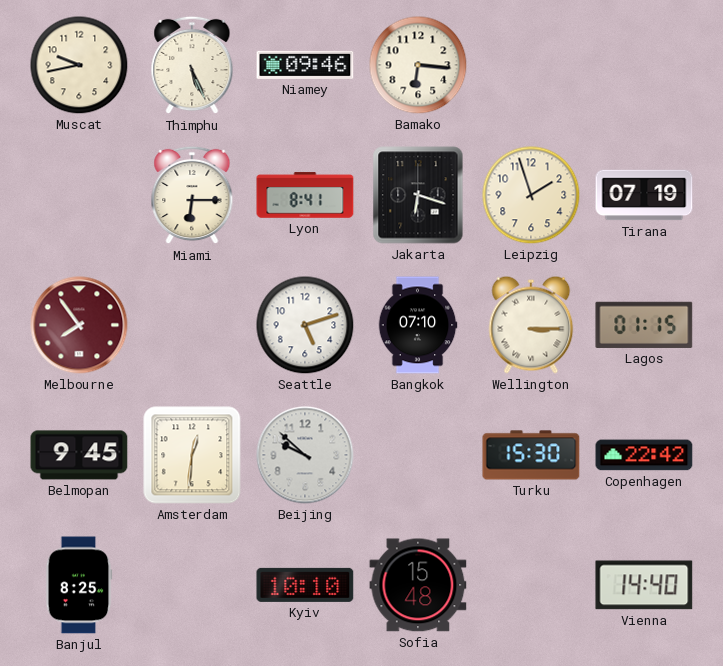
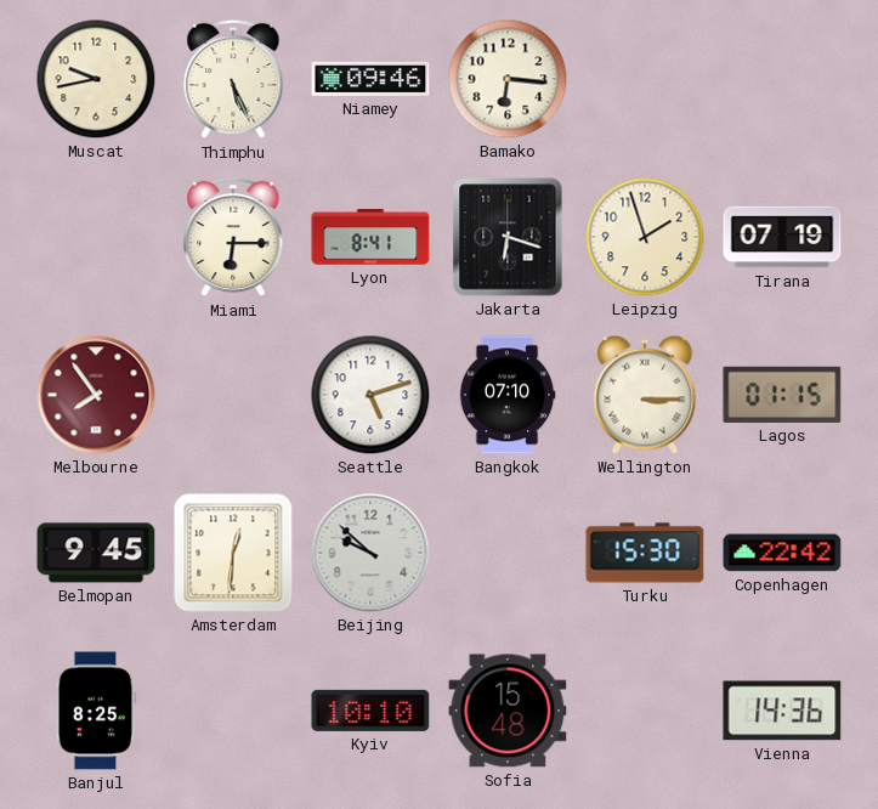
Vienna: 14:40 -> 14:36
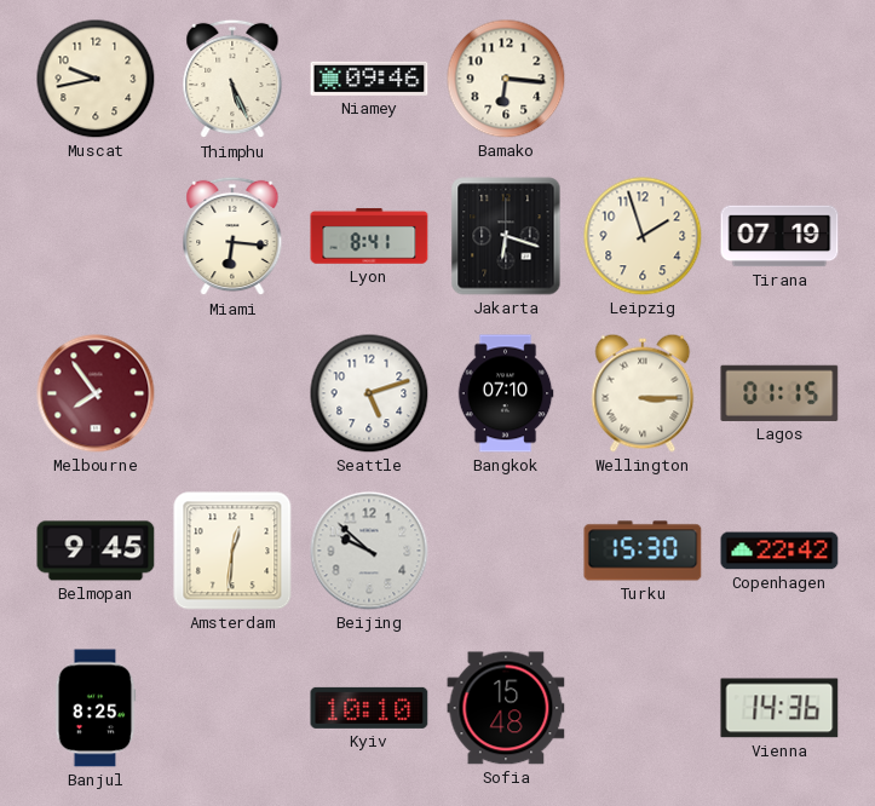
Miami: 6:15 -> 6:16
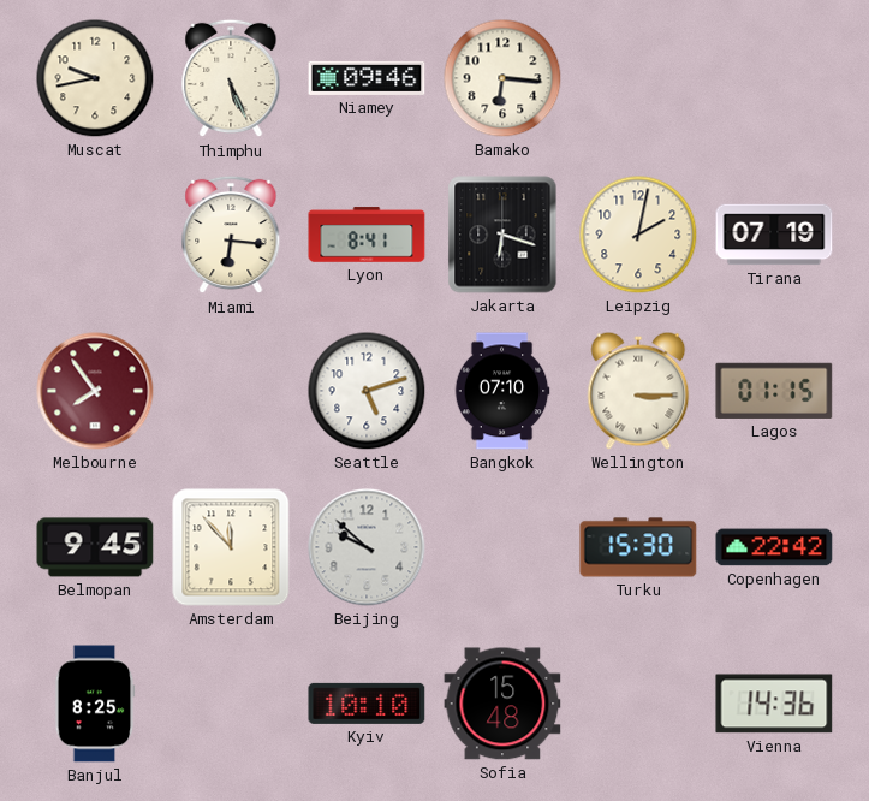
Leipzig: 1:57 -> 2:02
Amsterdam: 12:31 -> 11:53
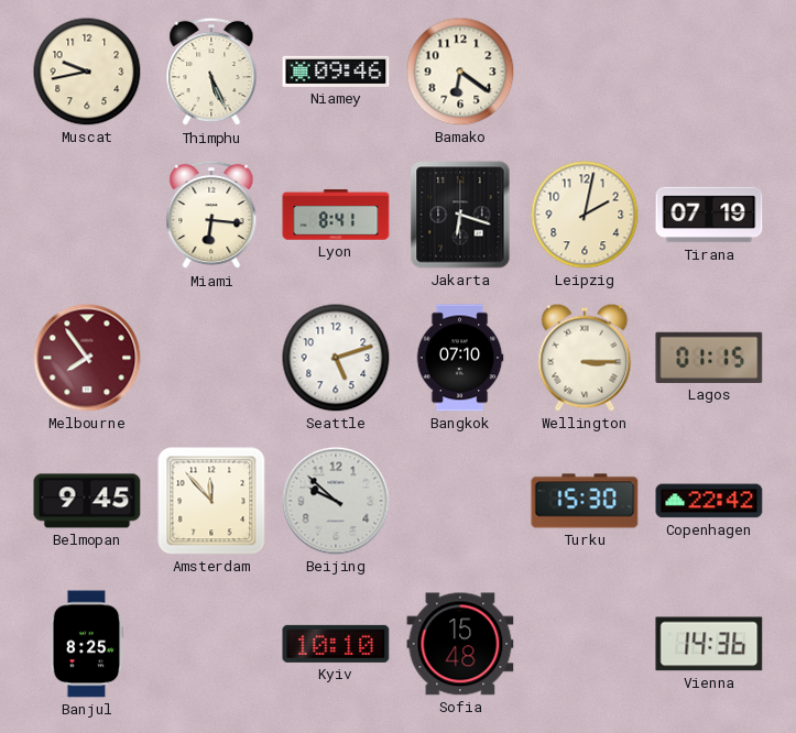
Bamako: 6:16 -> 6:21
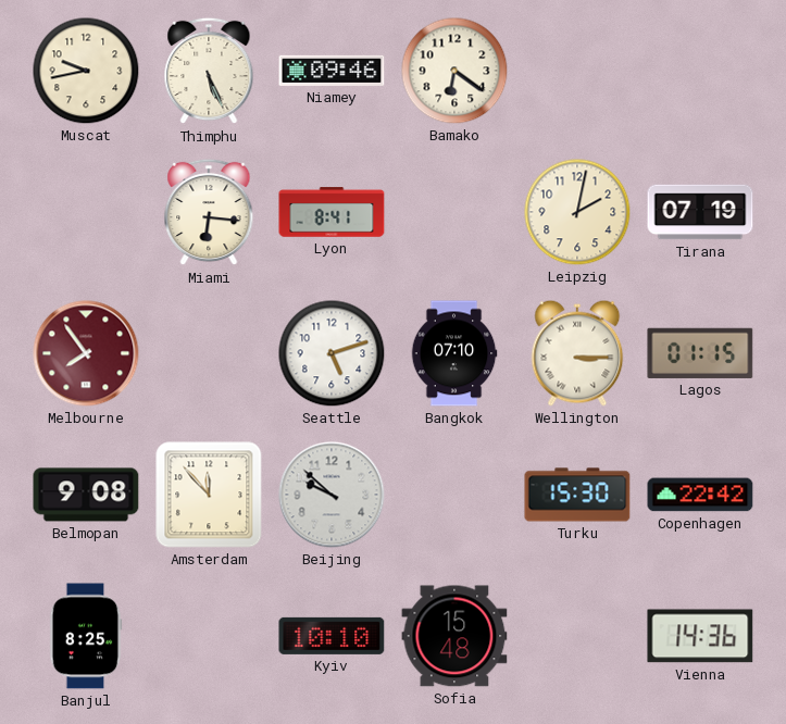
Jakarta: 6:18 -> none
Belmopan: 9:45 -> 9:08
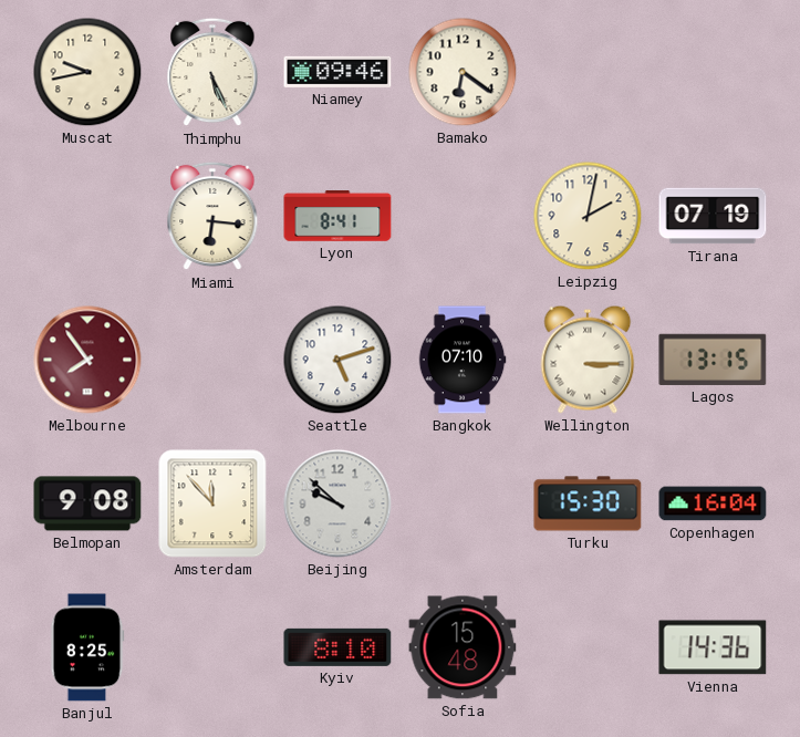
Lagos: 01:15 -> 13:15
Copenhagen: 22:42 -> 16:04
Kyiv: 10:10 -> 8:10
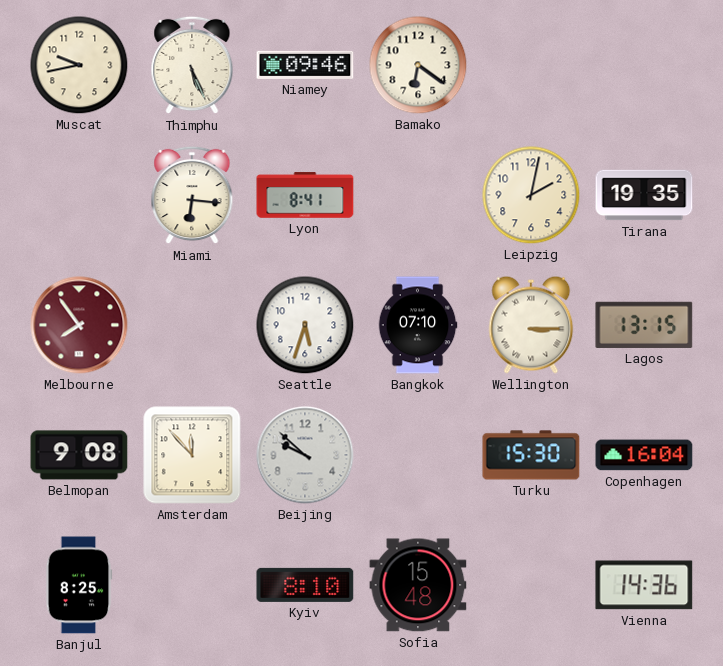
Tirana: 07:19 -> 19:35
Seattle: 5:12 -> 5:33
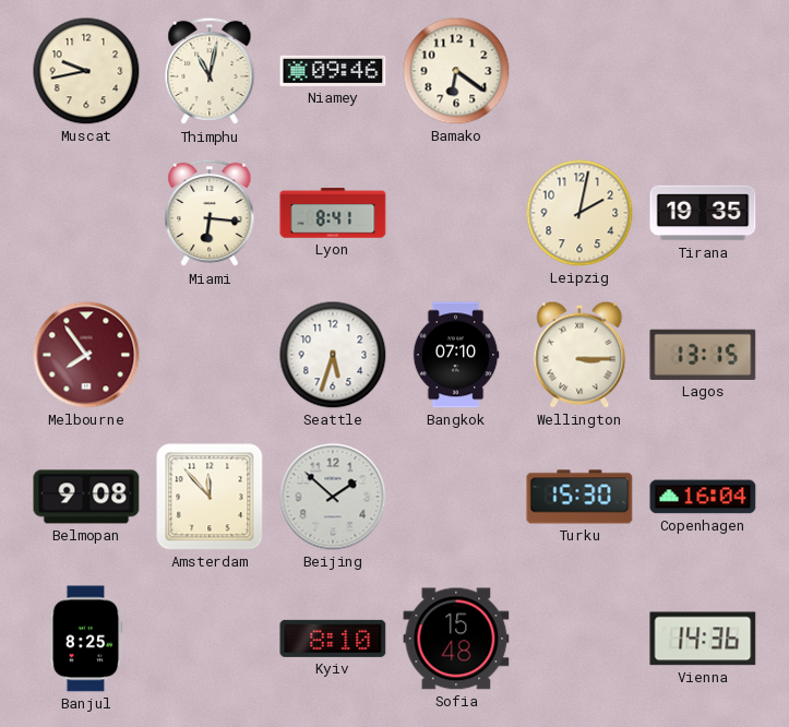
Thimphu: 5:26 -> 11:02
Beijing: 9:52 -> 1:52
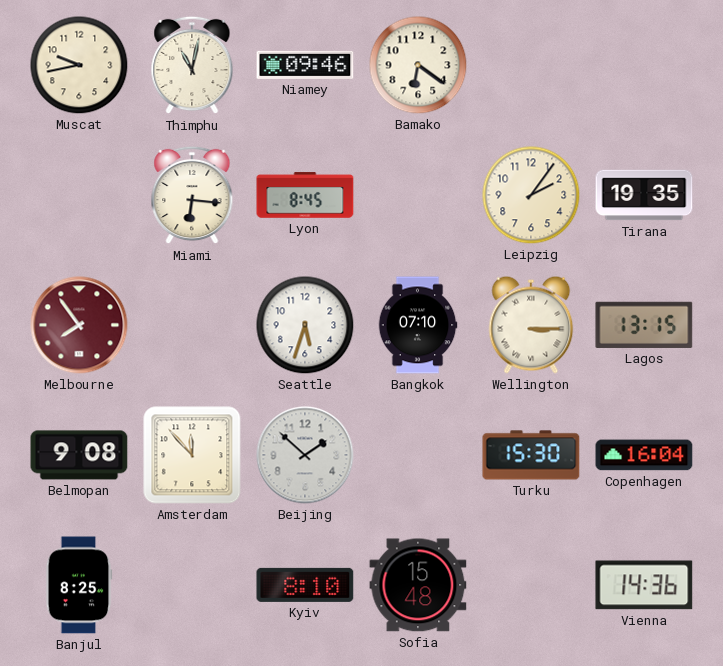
Lyon: 8:41 -> 8:45
Leipzig: 2:02 -> 2:06
